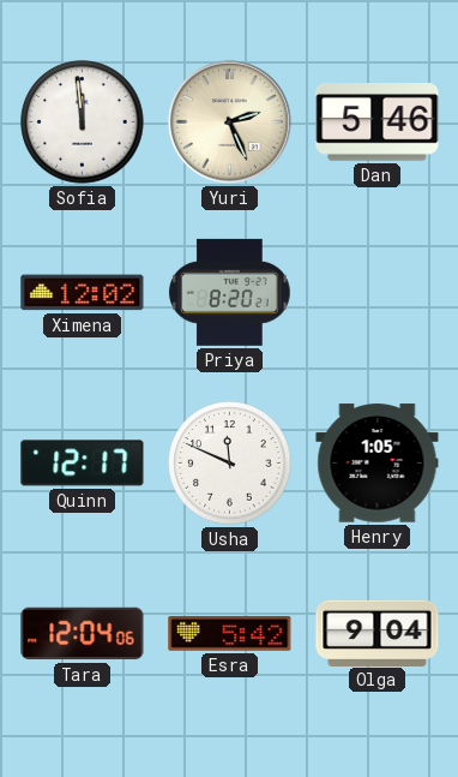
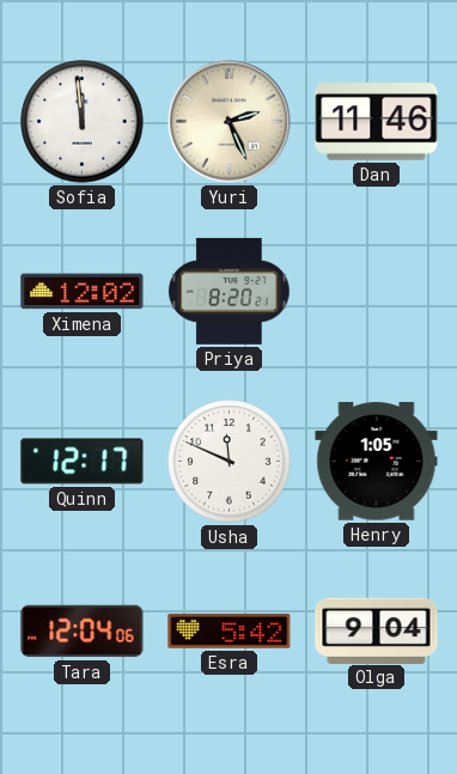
Dan: 5:46 -> 11:46
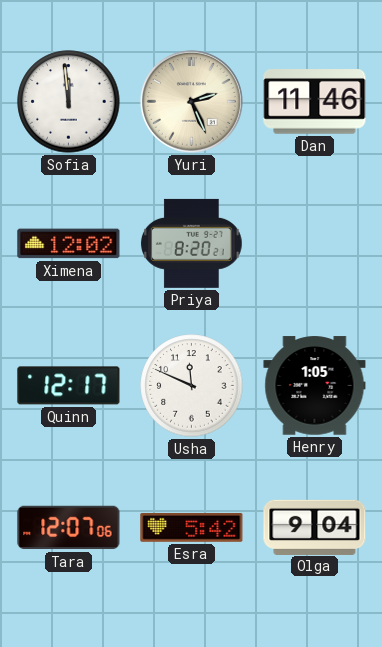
Tara: 12:04 -> 12:07
